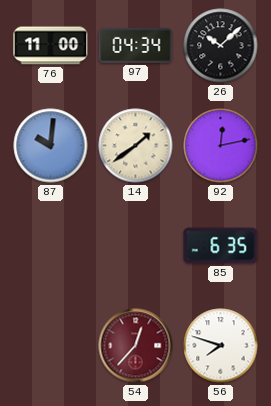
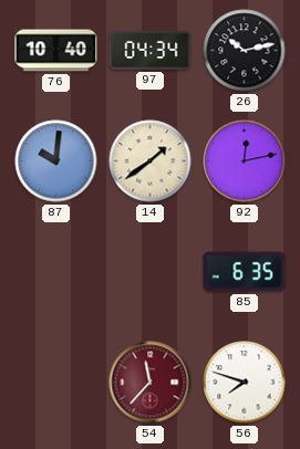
76: 11:00 -> 10:40
26: 10:08 -> 10:13
54: 12:37 -> 11:37
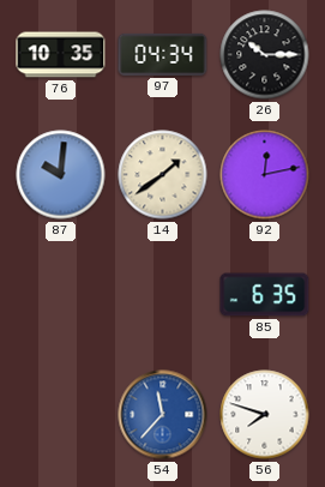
76: 10:40 -> 10:35
26: 10:13 -> 10:15
54 dial: burgundy -> blue
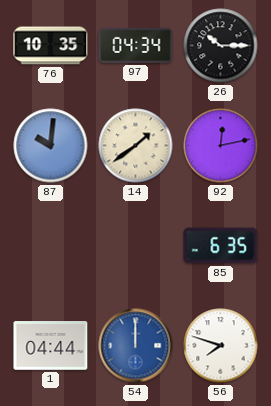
1: none -> 04:44
54: 11:37 -> 12:00
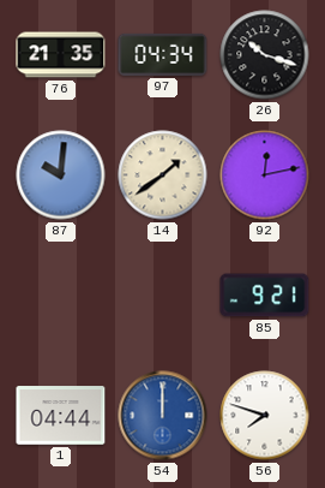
76: 10:35 -> 21:35
26: 10:15 -> 10:18
85: 6:35 -> 9:21
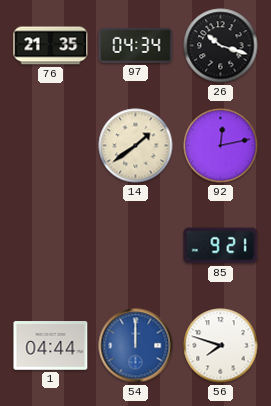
87: 10:01 -> none
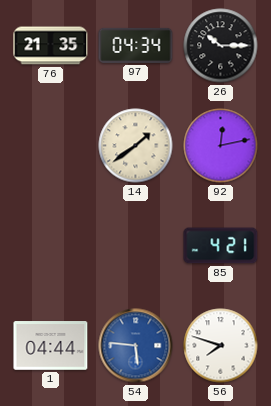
26: 10:18 -> 10:15
85: 9:21 -> 4:21
54: 12:00 -> 5:46
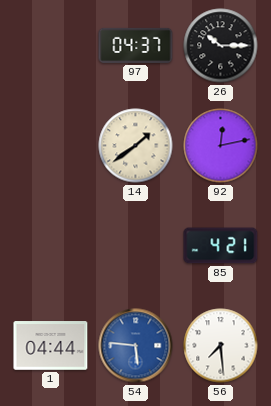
76: 21:35 -> none
97: 04:34 -> 04:37
56: 7:48 -> 7:29
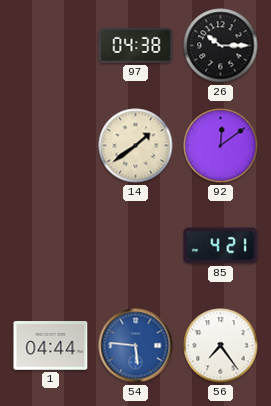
97: 04:37 -> 04:38
92: 12:13 -> 12:09
56: 7:29 -> 7:24
